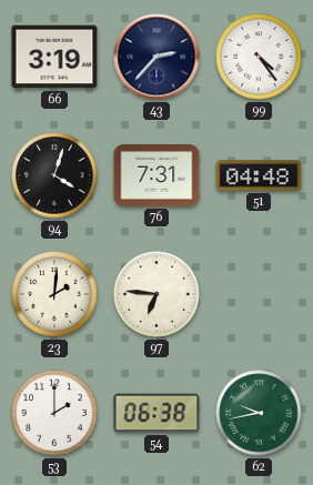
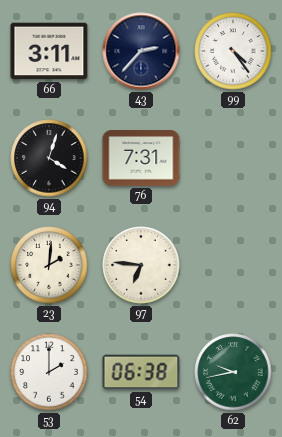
66: 3:19 -> 3:11
51: 04:48 -> none
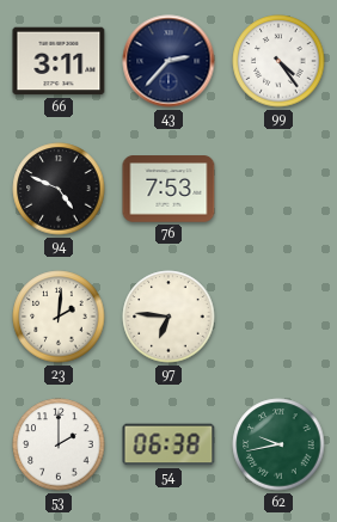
94: 4:03 -> 4:49
76: 7:31 -> 7:53
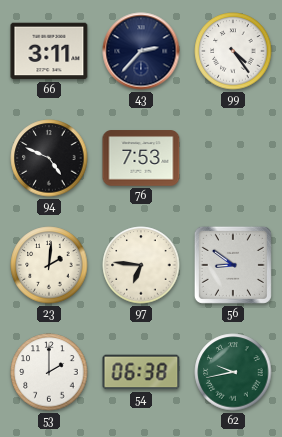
56: none -> 8:51
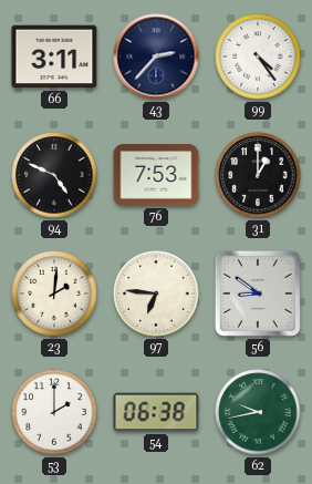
31: none -> 1:00
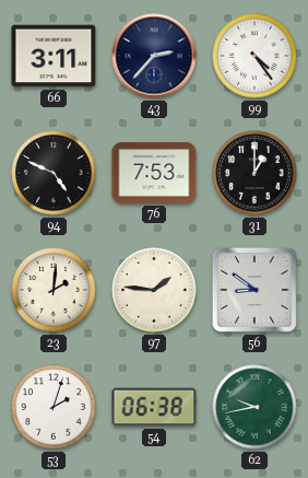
97: 6:46 -> 1:46
53: 2:00 -> 2:03
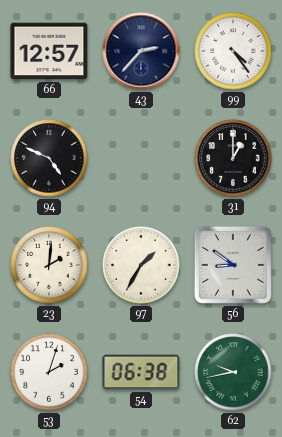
66: 3:11 -> 12:57
76: 7:53 -> none
97: 1:46 -> 1:35
